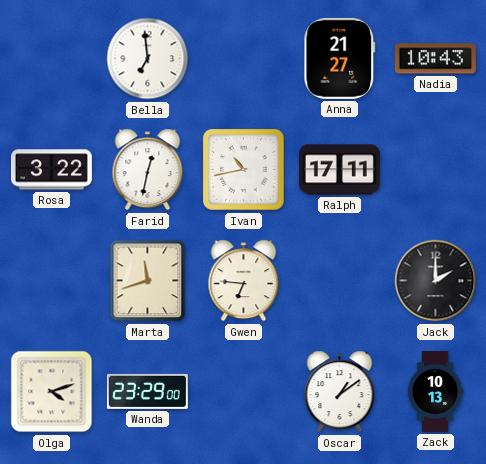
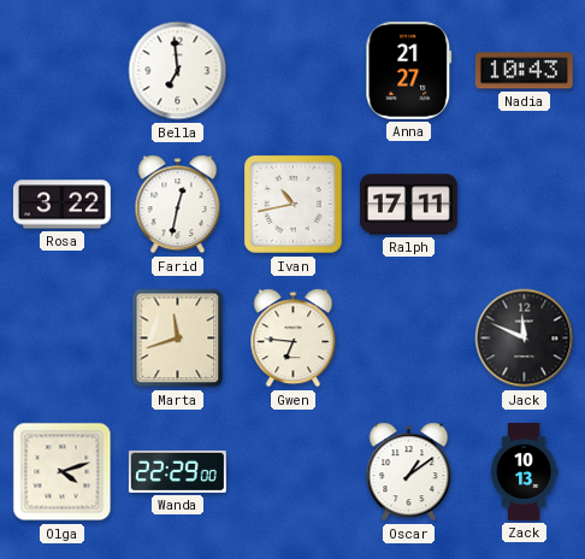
Jack: 2:00 -> 11:49
Wanda: 23:29 -> 22:29
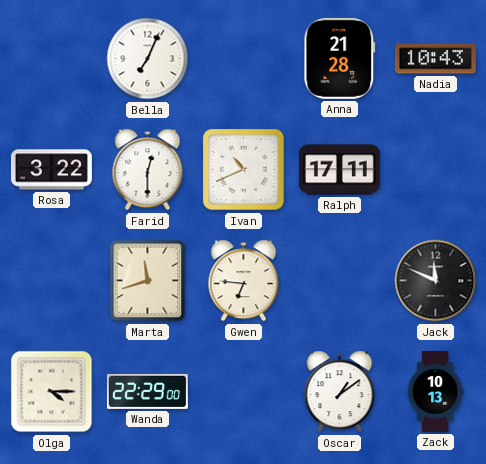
Bella: 6:59 -> 7:04
Anna: 21:27 -> 21:28
Farid: 12:32 -> 12:30
Ivan: 10:43 -> 10:41
Olga: 4:12 -> 4:15
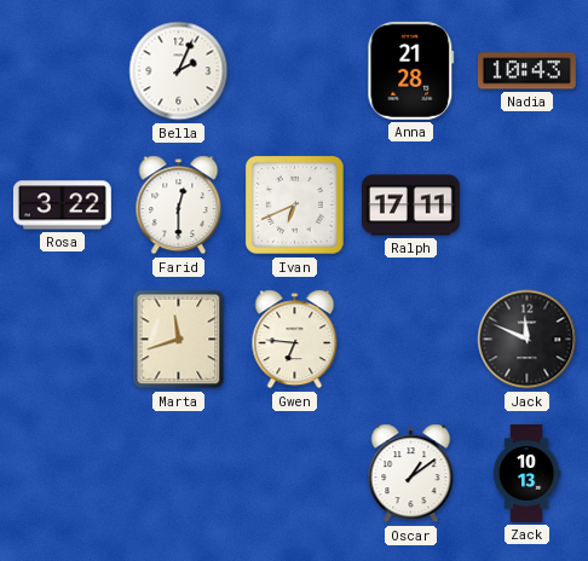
Bella: 7:04 -> 2:04
Ivan: 10:41 -> 6:41
Olga: 4:15 -> none
Wanda: 22:29 -> none
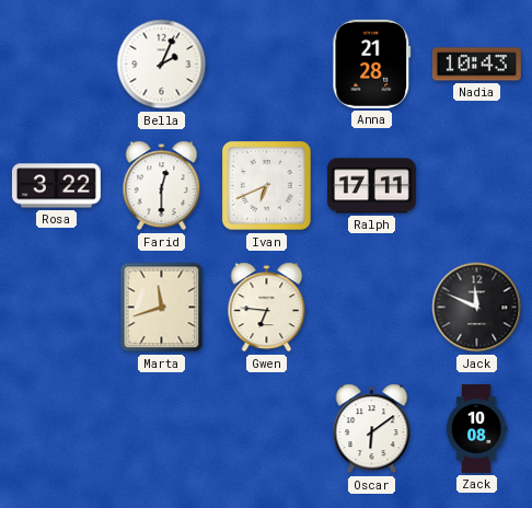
Oscar: 1:09 -> 6:09
Zack: 10:13 -> 10:08
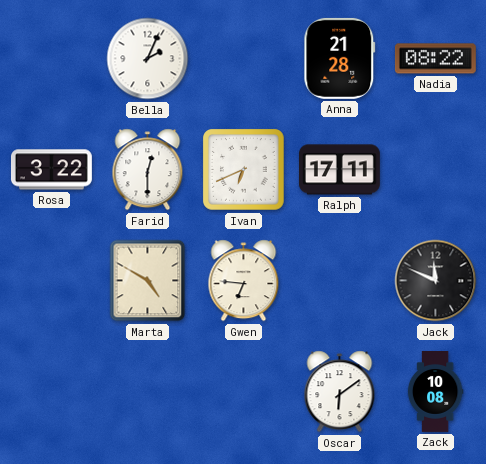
Nadia: 10:43 -> 08:22
Marta: 11:42 -> 4:50
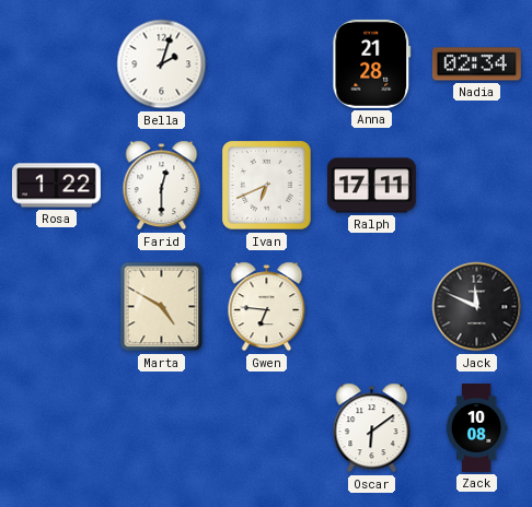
Bella: 2:04 -> 2:03
Nadia: 08:22 -> 02:34
Rosa: 3:22 -> 1:22
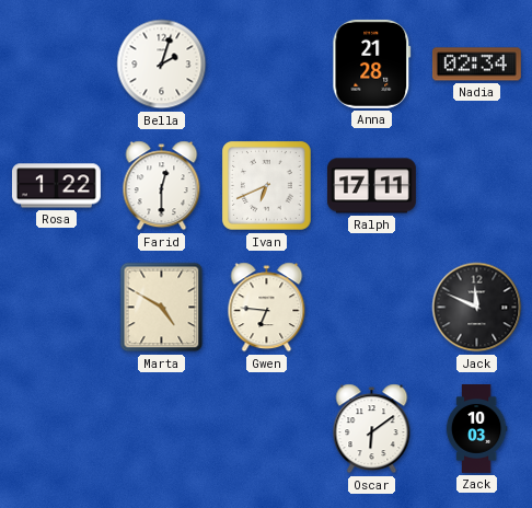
Zack: 10:08 -> 10:03
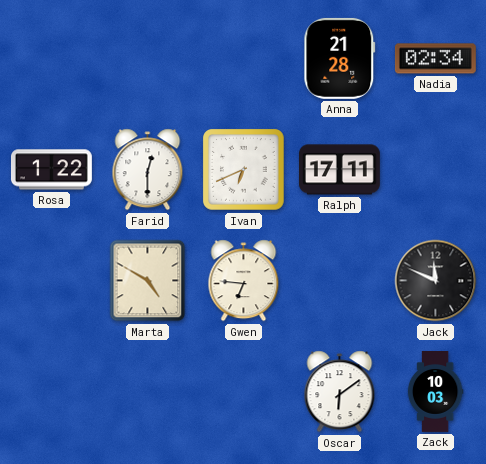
Bella: 2:03 -> none
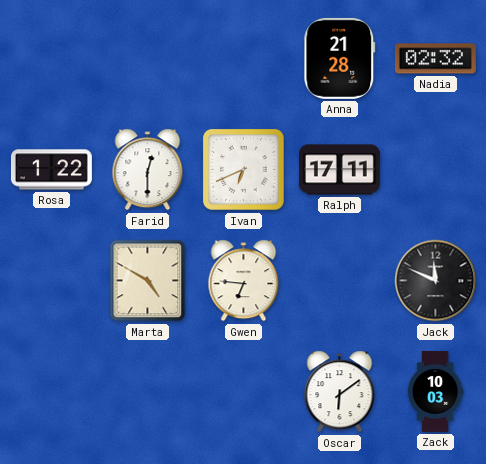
Nadia: 02:34 -> 02:32
